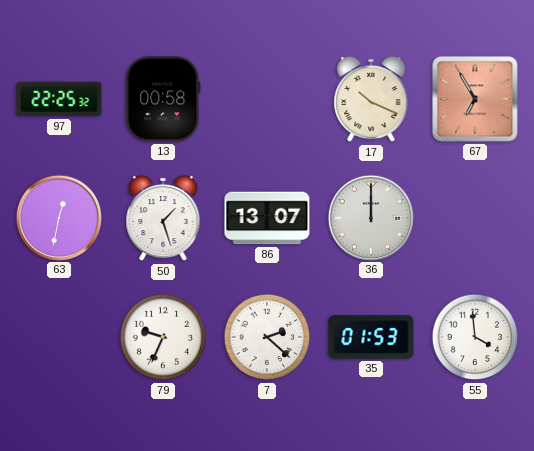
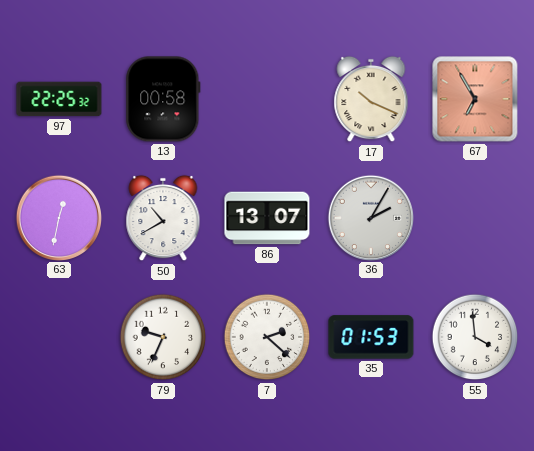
50: 1:27 -> 10:40
36: 12:00 -> 2:05
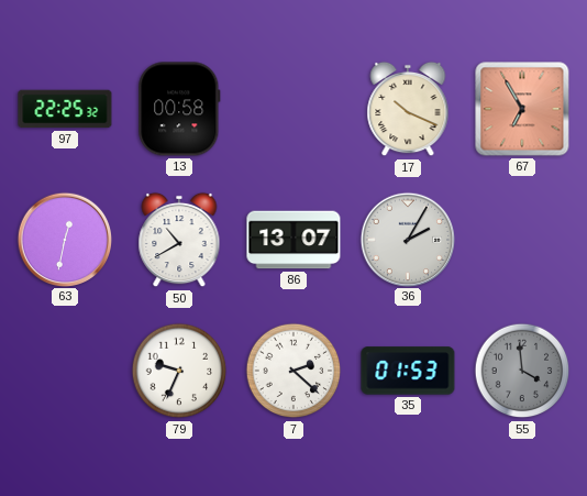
55 dial: white -> grey
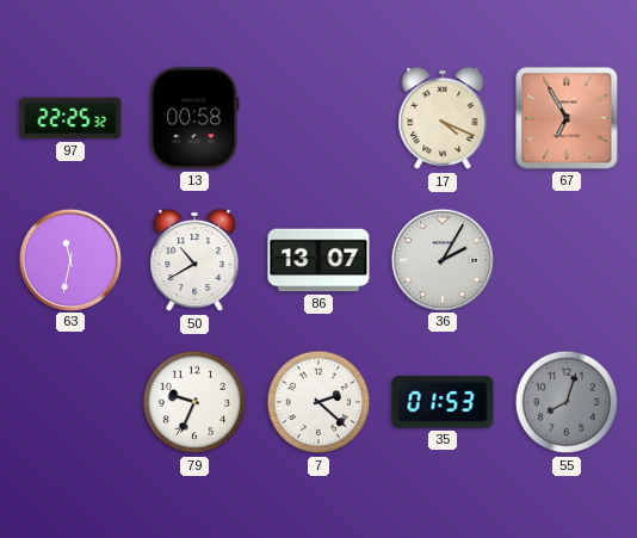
17: 10:19 -> 4:19
63: 12:32 -> 11:32
55: 3:59 -> 8:03
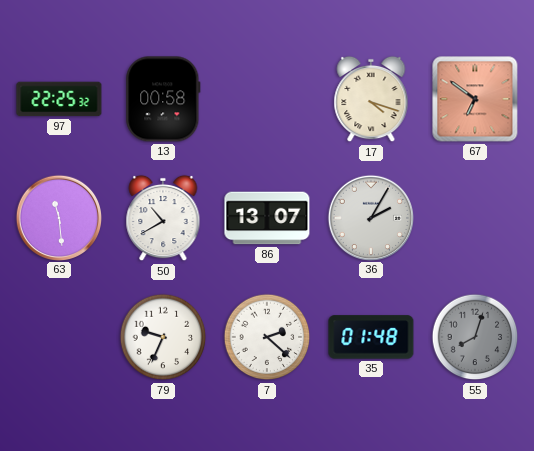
17: 4:19 -> 4:18
67: 6:55 -> 6:51
63: 11:32 -> 11:29
35: 01:53 -> 01:48
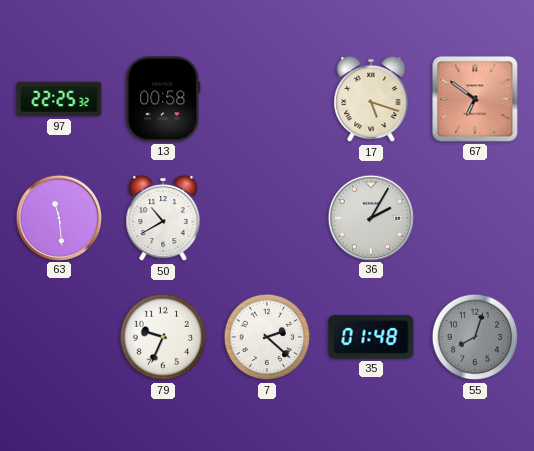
17: 4:18 -> 5:18
86: 13:07 -> none
